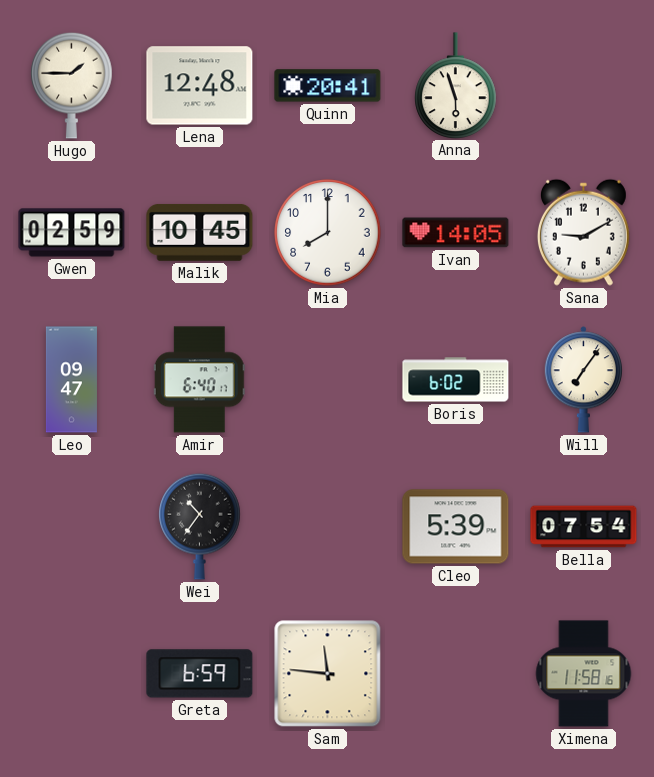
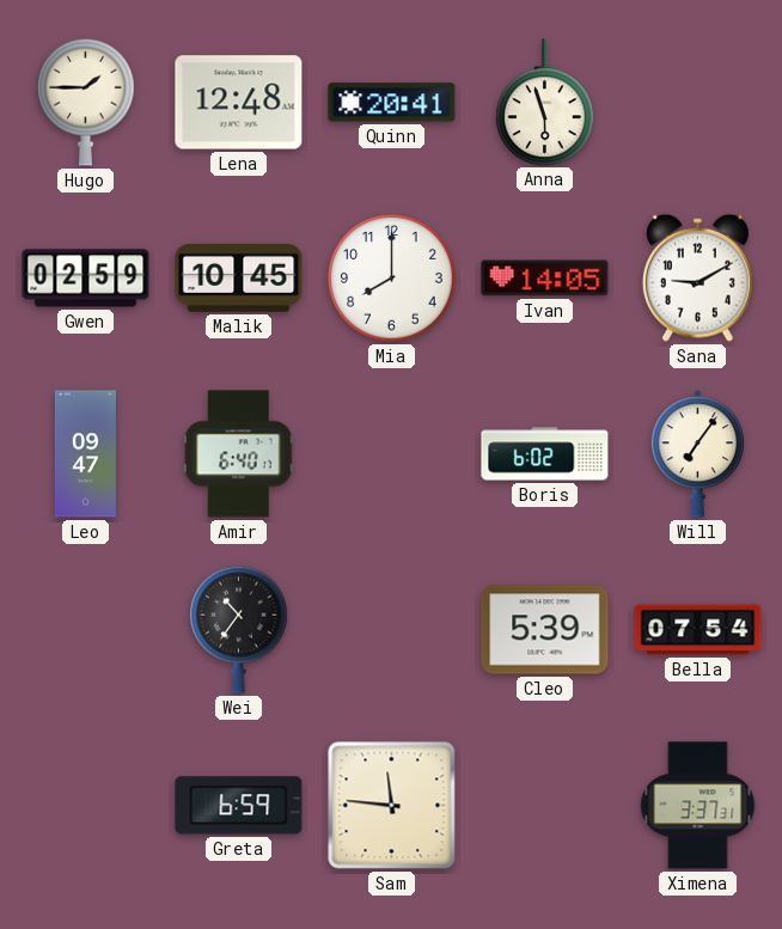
Ximena: 11:58 -> 3:37
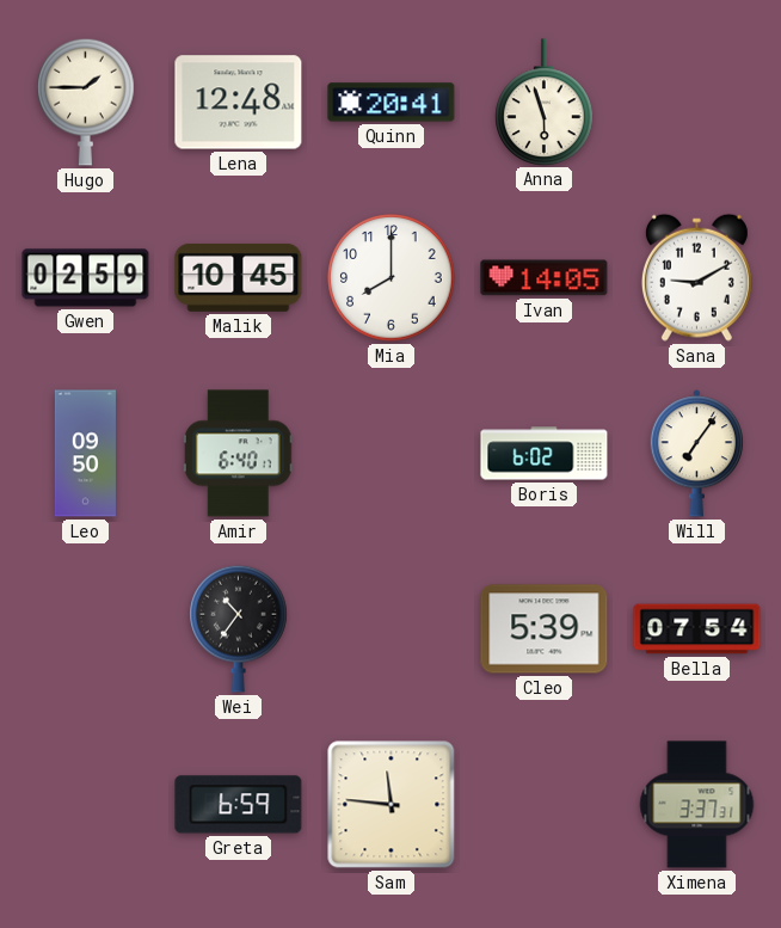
Leo: 09:47 -> 09:50
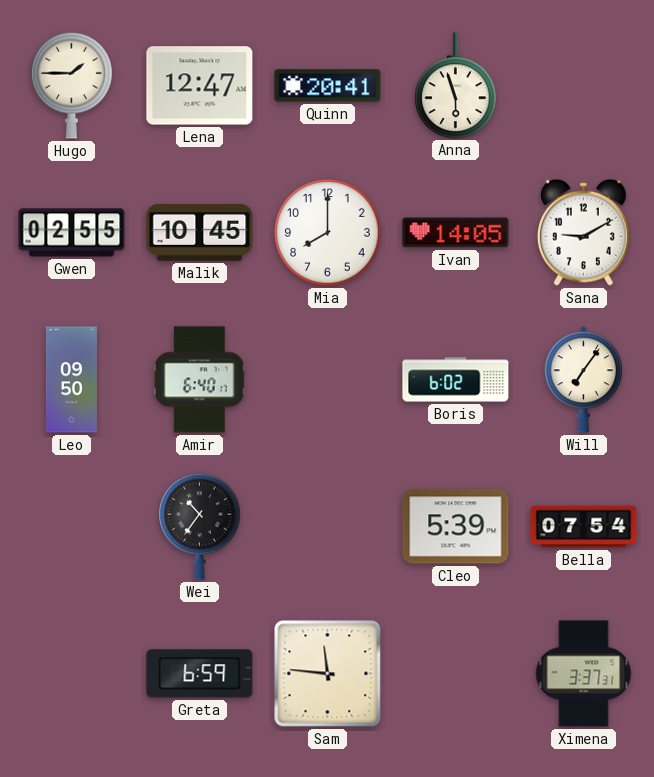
Lena: 12:48 -> 12:47
Gwen: 02:59 -> 02:55
